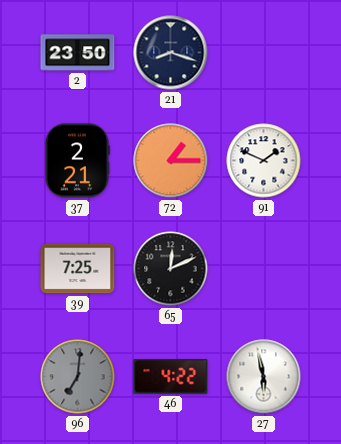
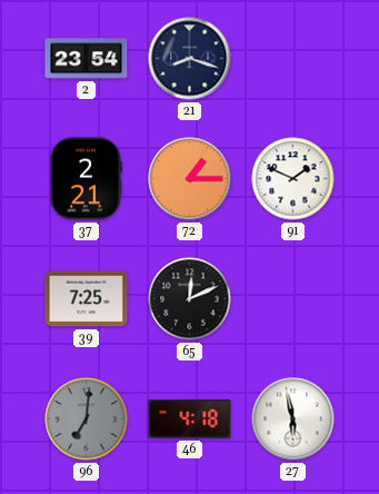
2: 23:50 -> 23:54
46: 4:22 -> 4:18
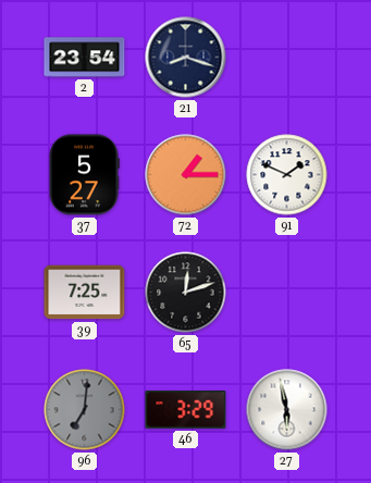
37: 2:21 -> 5:27
65: 12:11 -> 12:12
46: 4:18 -> 3:29
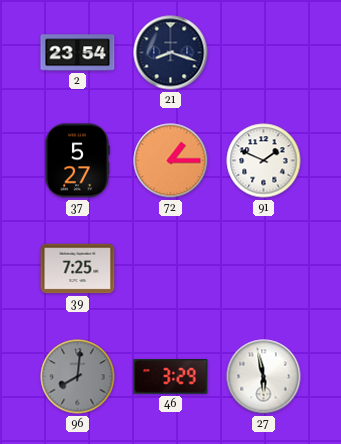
65: 12:12 -> none
96: 7:01 -> 8:01
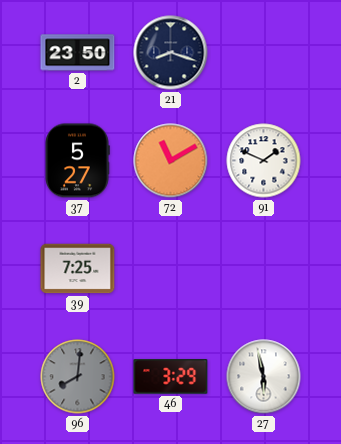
2: 23:54 -> 23:50
72: 1:15 -> 11:10
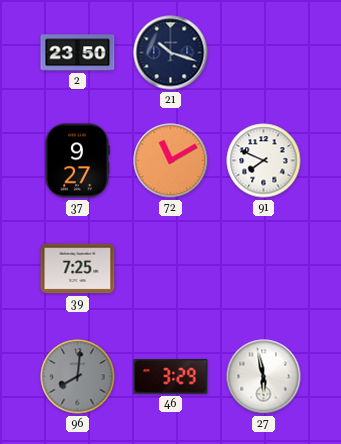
21: 8:18 -> 10:18
37: 5:27 -> 9:27
91: 1:49 -> 7:49
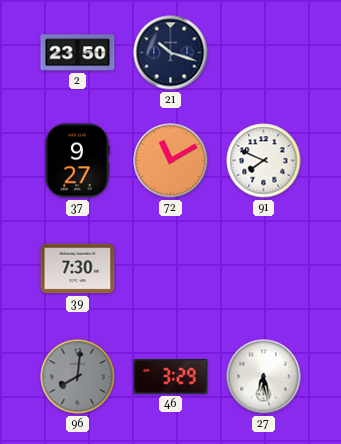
39: 7:25 -> 7:30
27: 5:58 -> 6:28
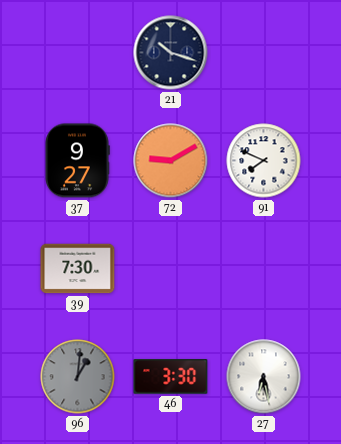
2: 23:50 -> none
72: 11:10 -> 9:10
96: 8:01 -> 1:01
46: 3:29 -> 3:30
